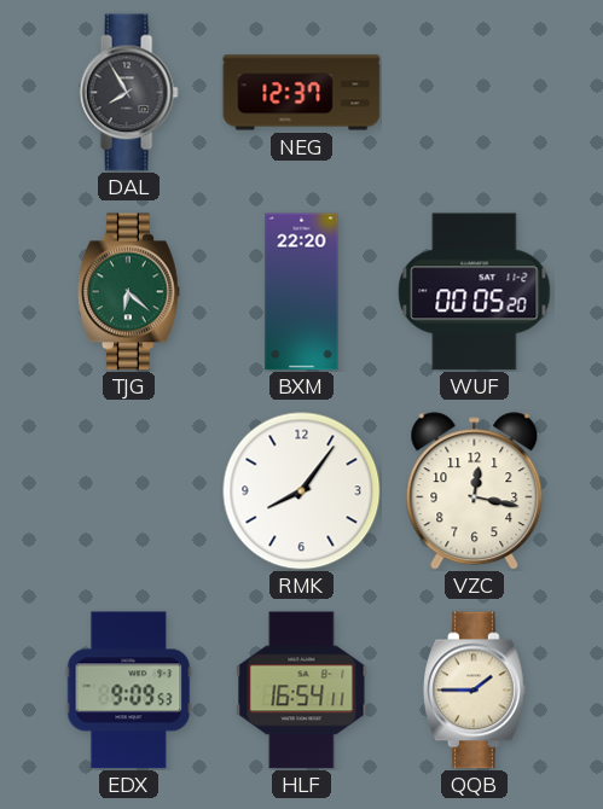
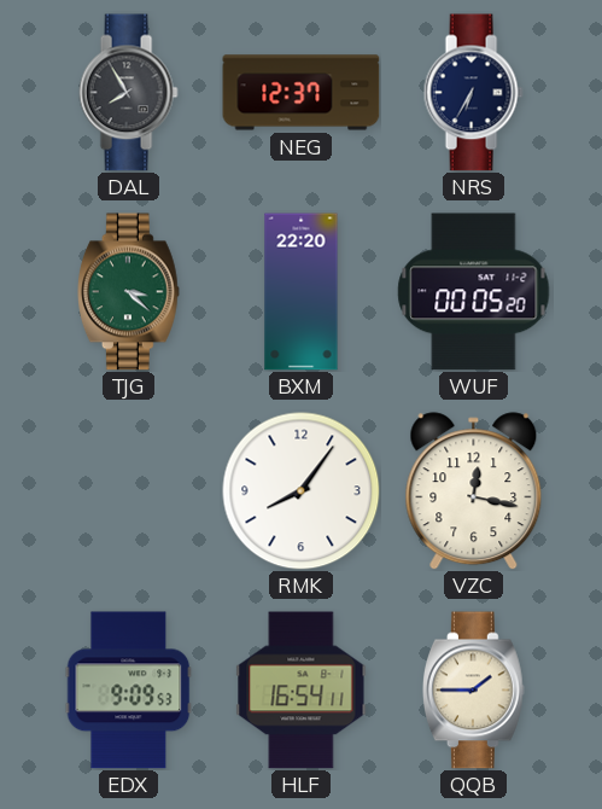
NRS: none -> 6:35
TJG: 6:22 -> 3:22
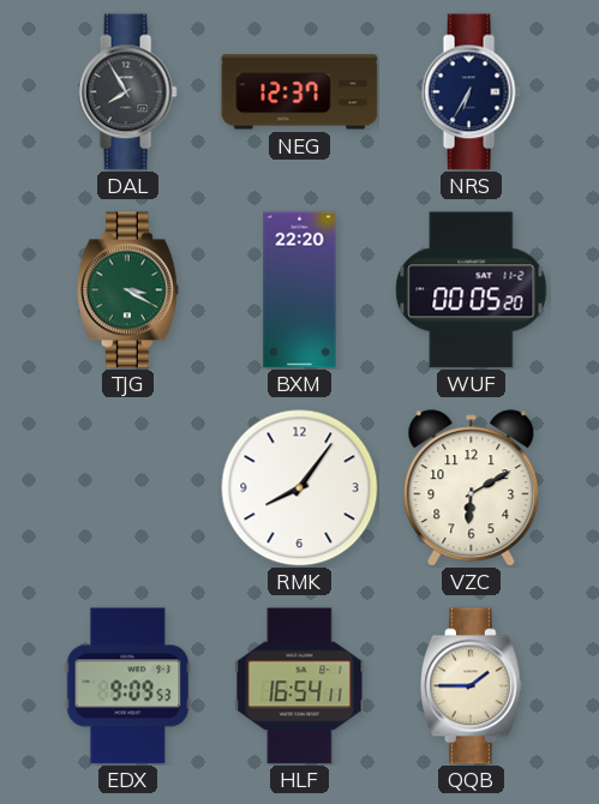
TJG: 3:22 -> 3:20
VZC: 12:17 -> 6:10
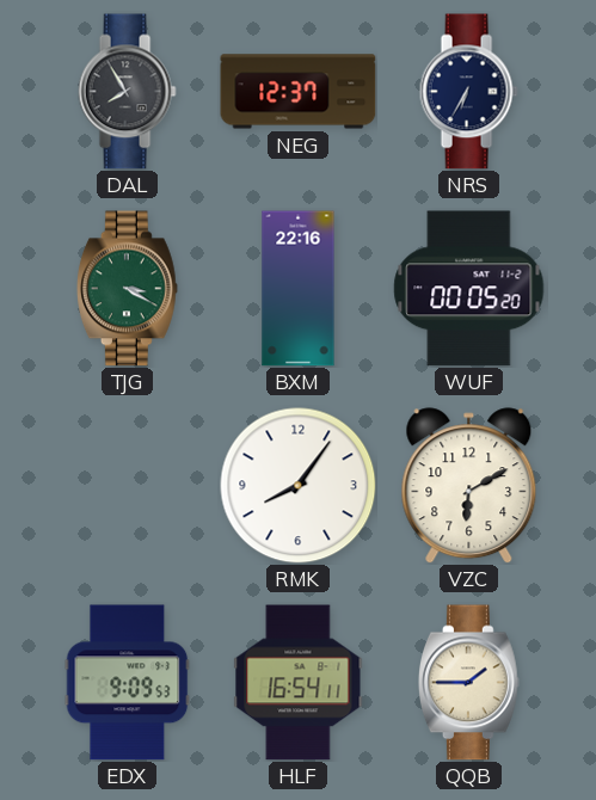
BXM: 22:20 -> 22:16
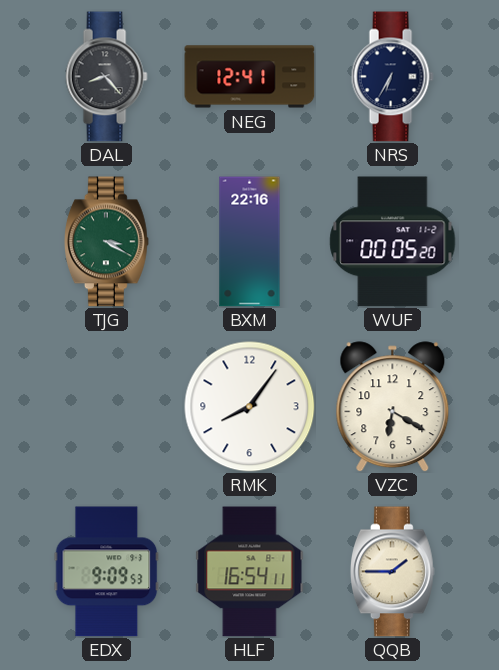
DAL: 7:55 -> 8:23
NEG: 12:37 -> 12:41
VZC: 6:10 -> 6:20
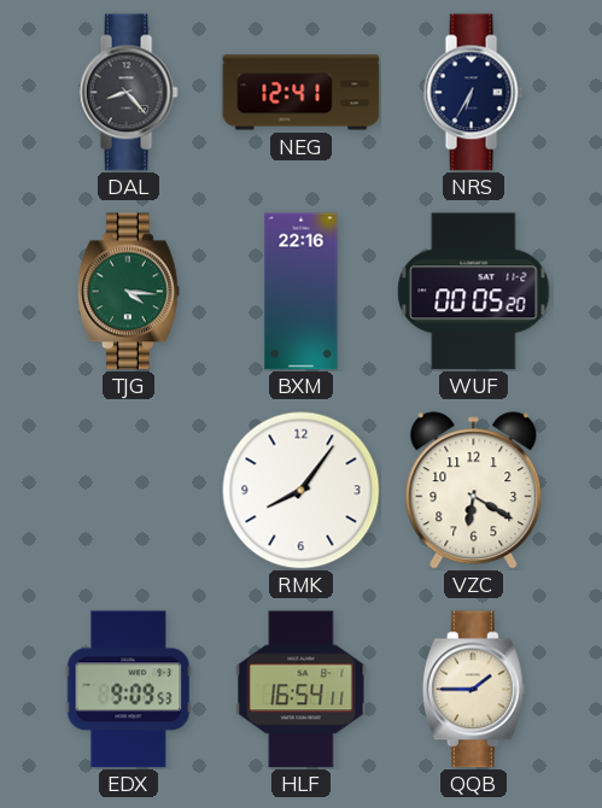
TJG: 3:20 -> 4:16
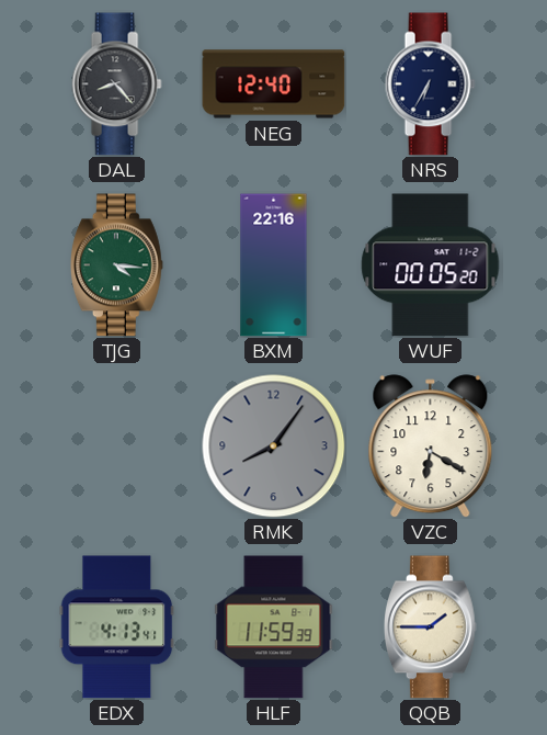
NEG: 12:41 -> 12:40
RMK dial: white -> grey
EDX: 9:09 -> 4:13
HLF: 16:54 -> 11:59
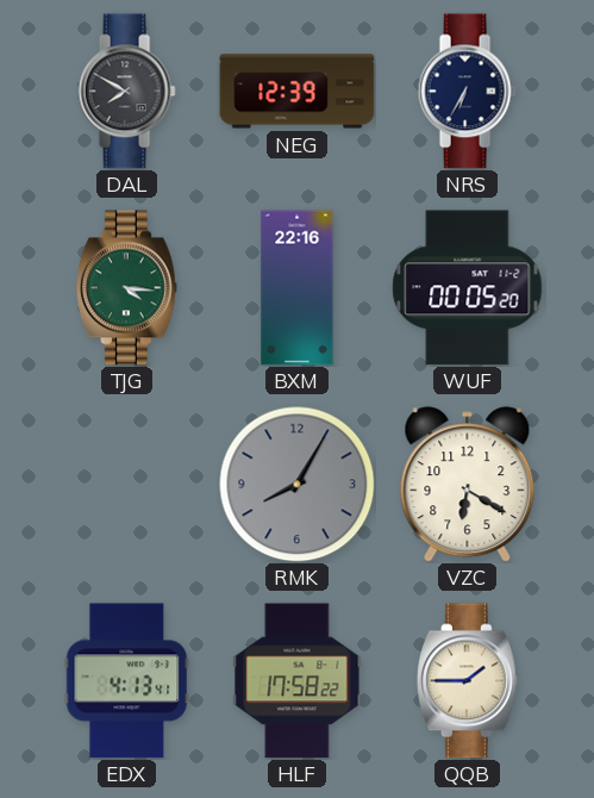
DAL: 8:23 -> 7:50
NEG: 12:40 -> 12:39
RMK: 8:06 -> 8:05
HLF: 11:59 -> 17:58
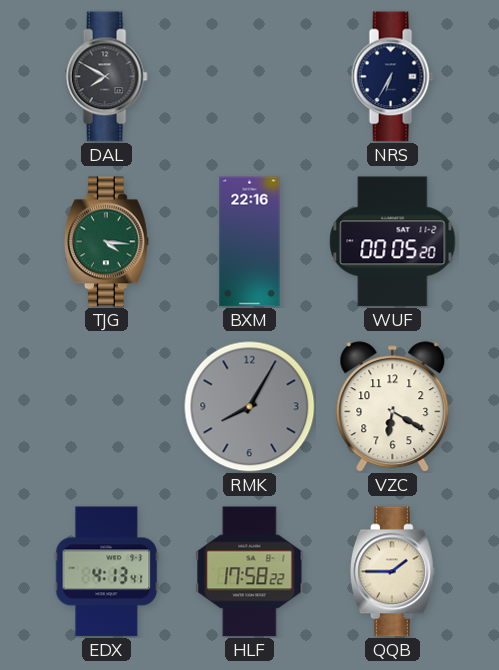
NEG: 12:39 -> none
